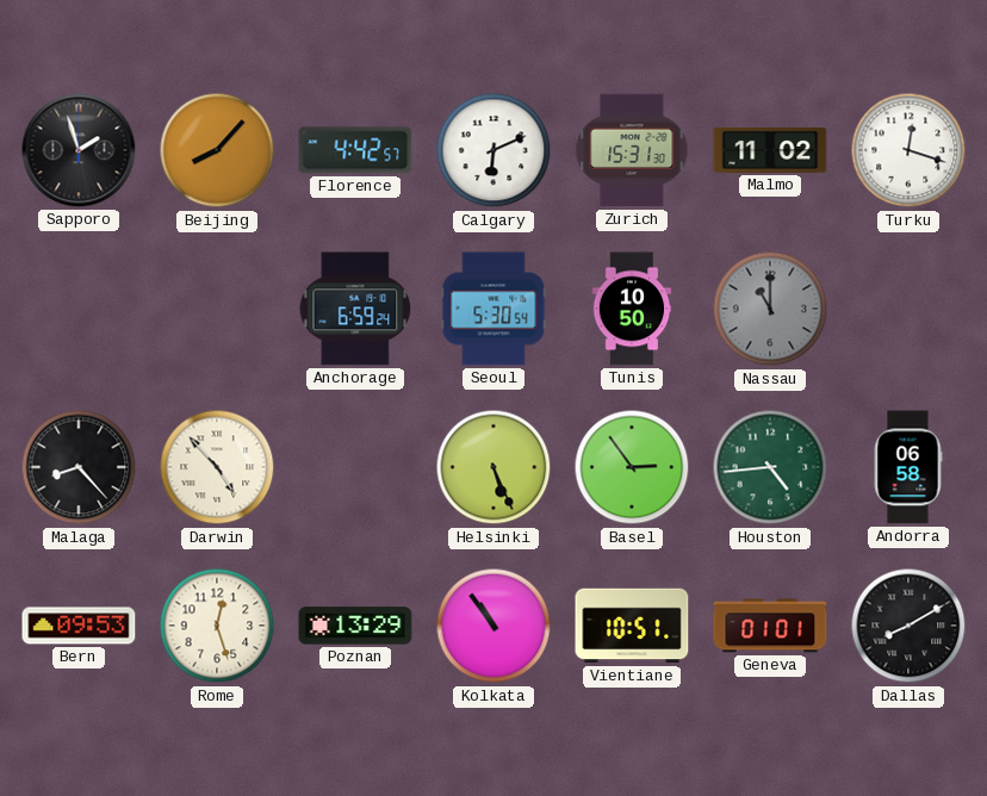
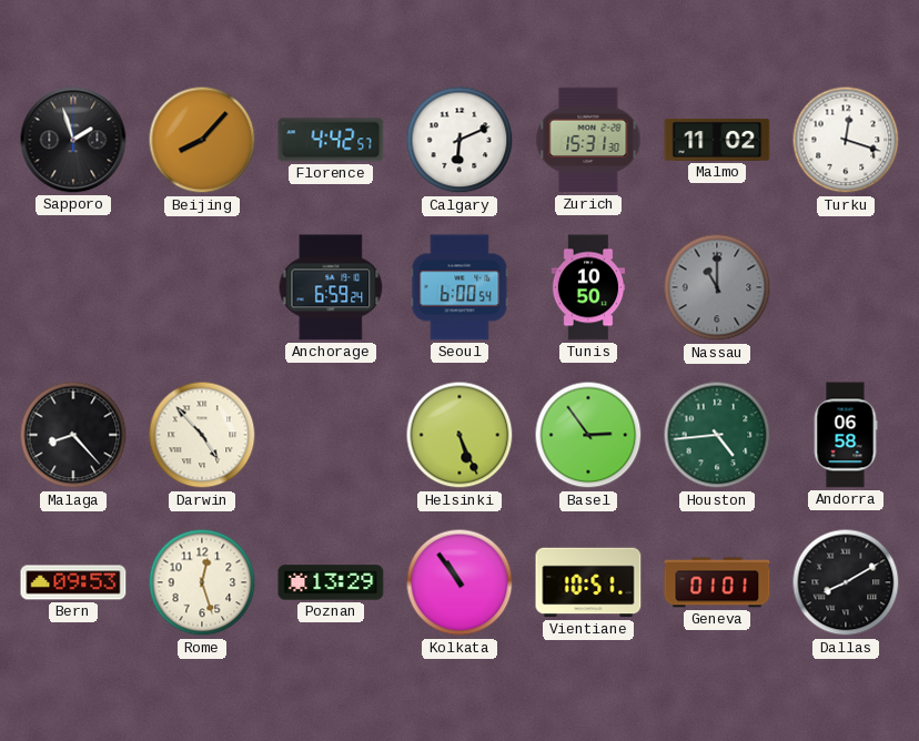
Seoul: 5:30 -> 6:00
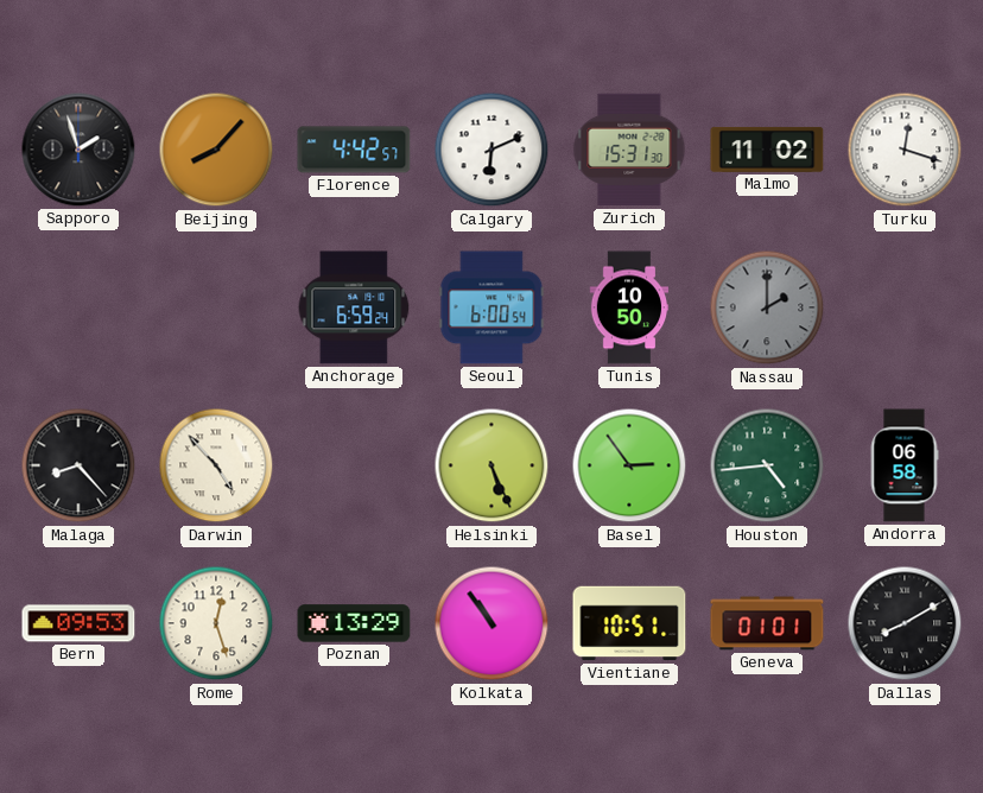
Nassau: 11:00 -> 2:00
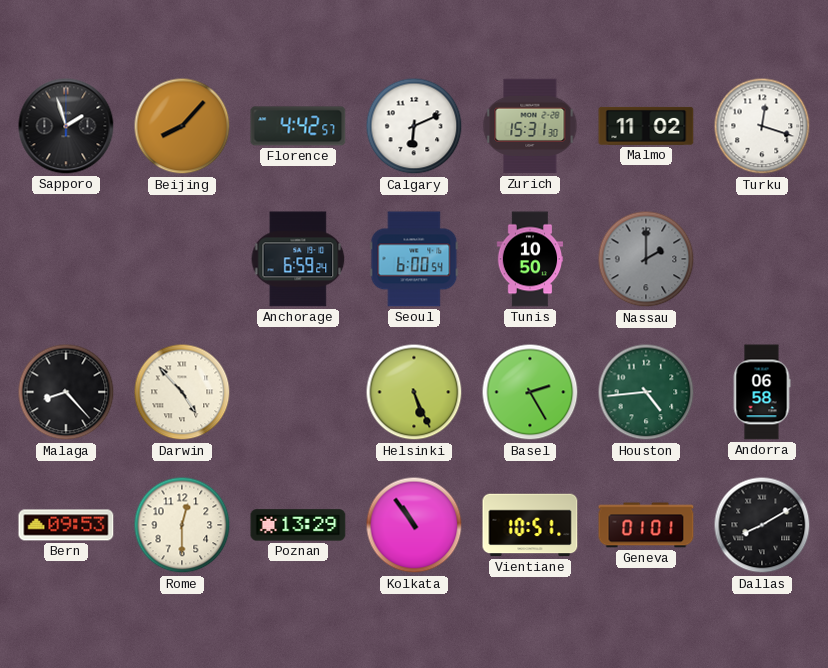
Basel: 2:54 -> 2:25
Rome: 12:27 -> 12:30
